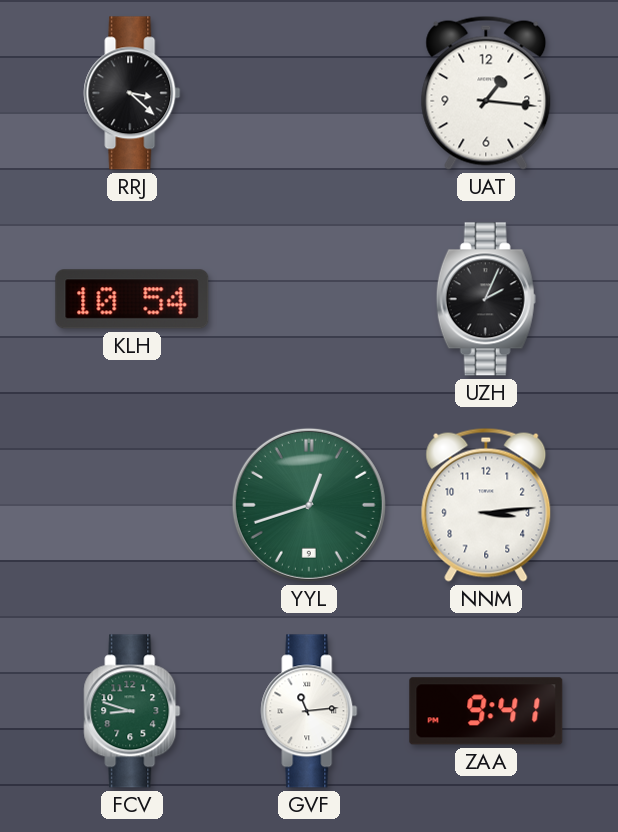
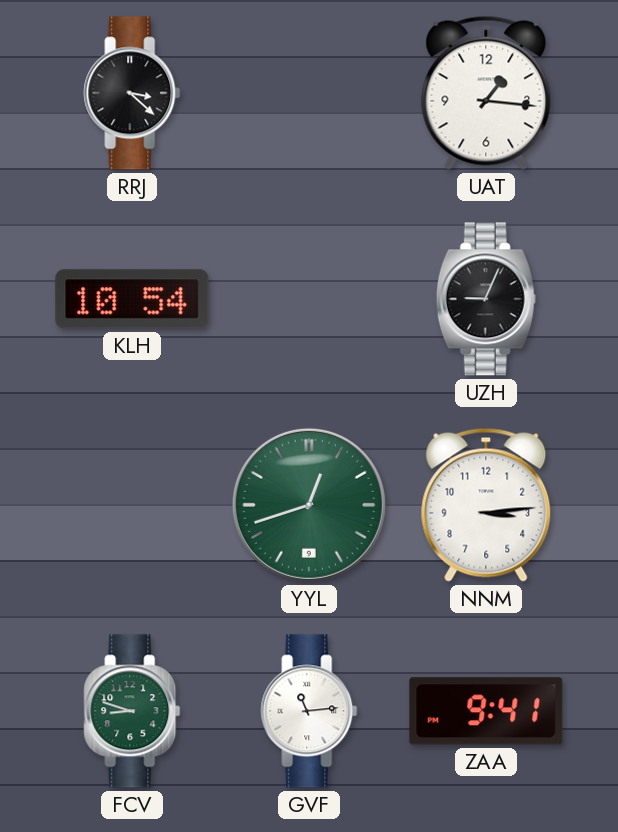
UZH: 2:04 -> 9:04
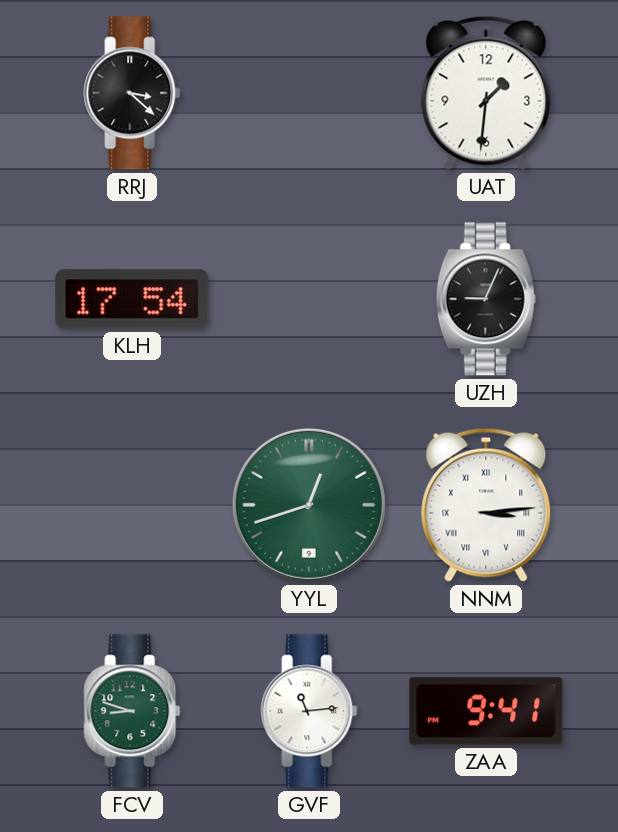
UAT: 1:16 -> 1:31
KLH: 10:54 -> 17:54
NNM numerals: Arabic -> Roman
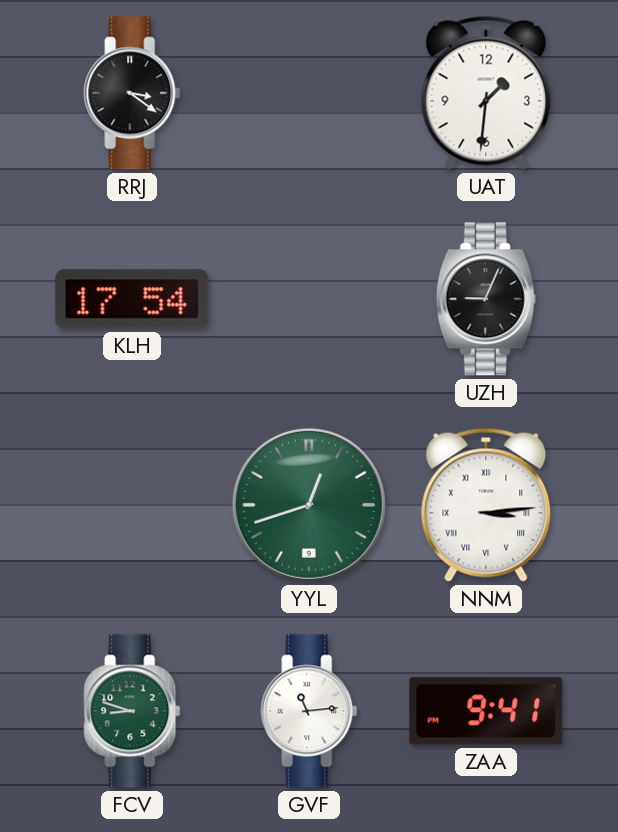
RRJ: 3:22 -> 3:21
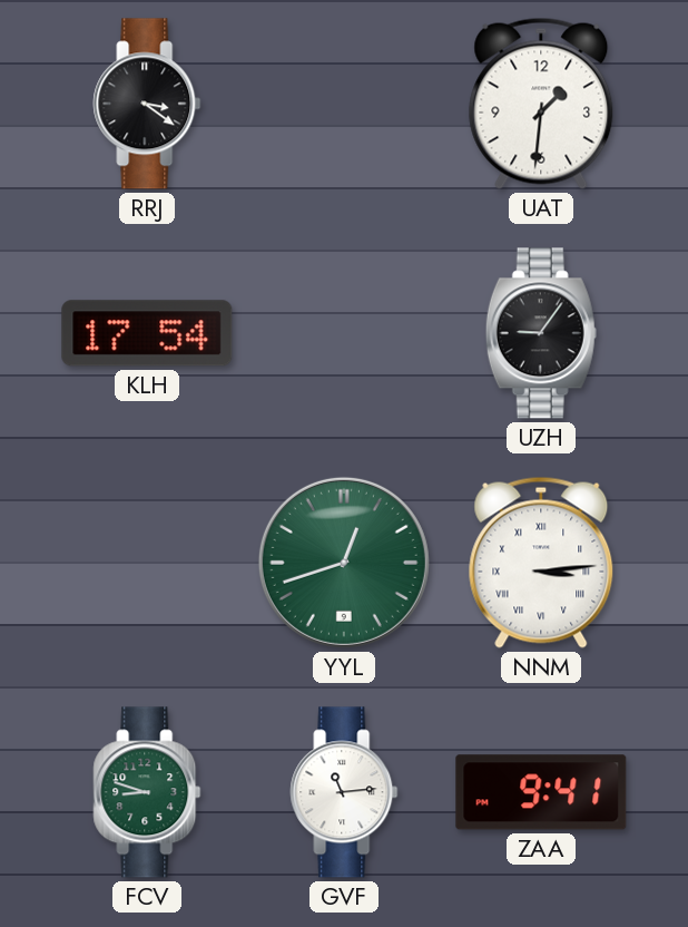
UZH: 9:04 -> 9:06
